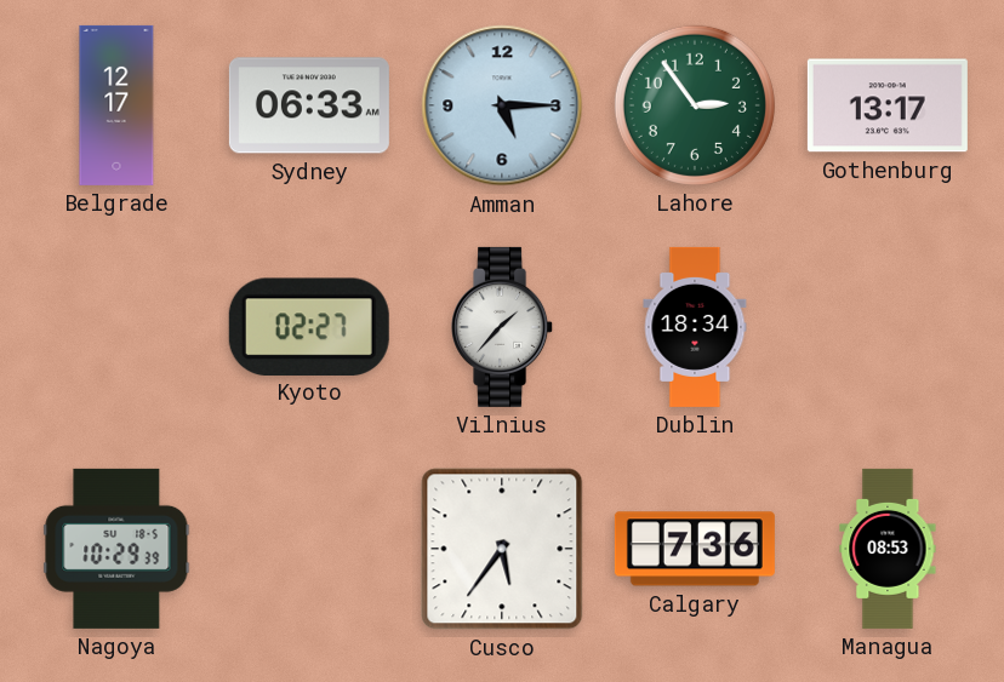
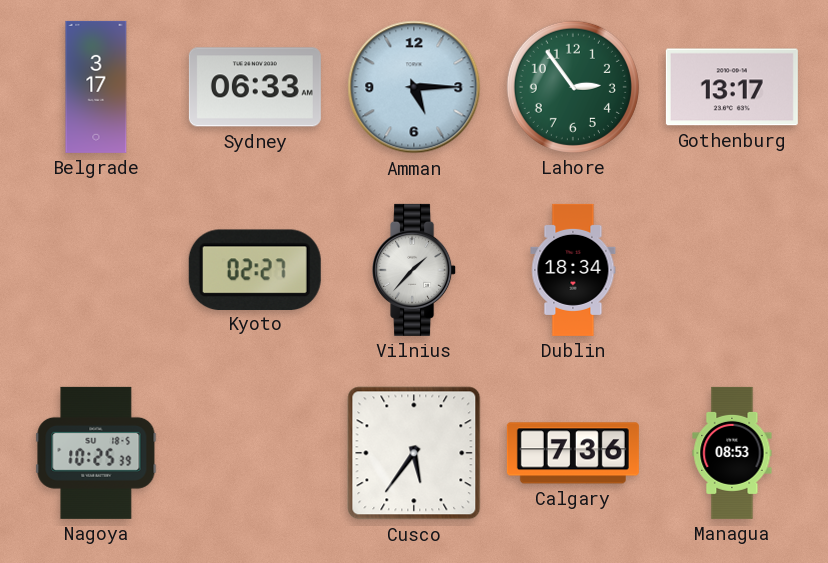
Belgrade: 12:17 -> 3:17
Nagoya: 10:29 -> 10:25
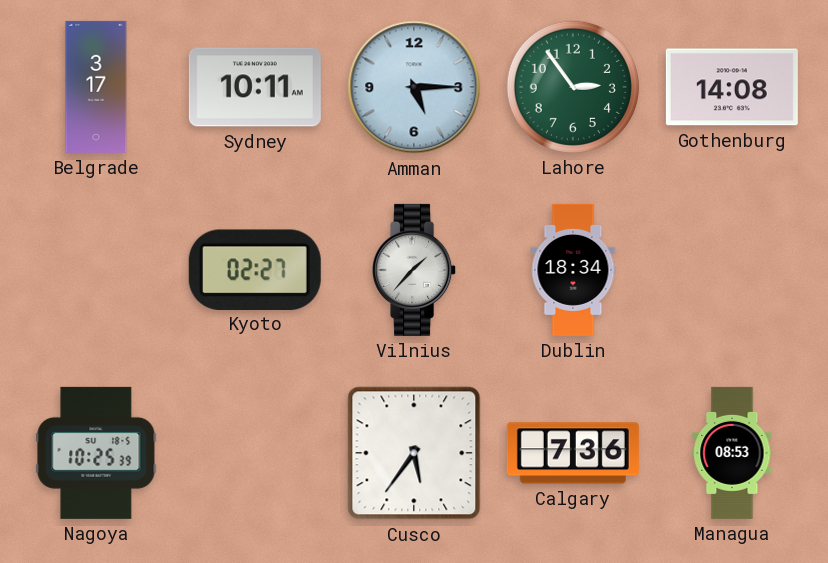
Sydney: 06:33 -> 10:11
Gothenburg: 13:17 -> 14:08
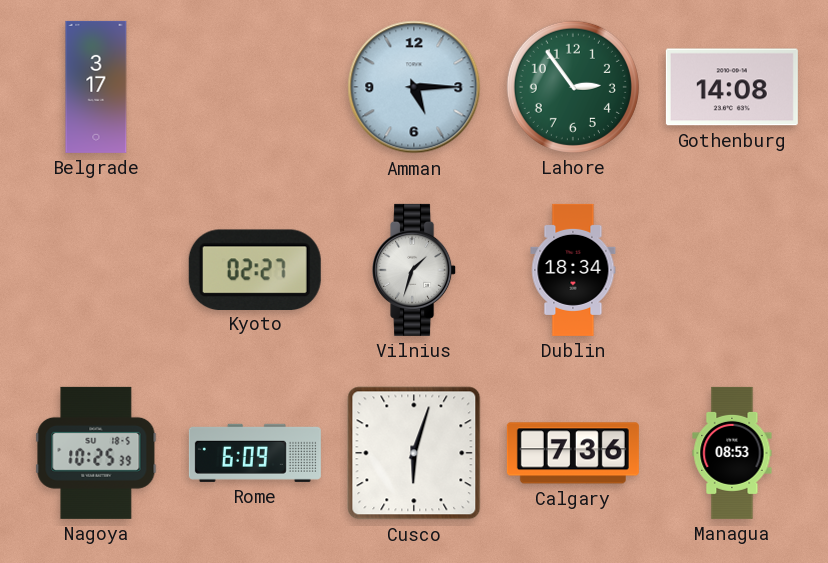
Sydney: 10:11 -> none
Vilnius: 1:37 -> 1:33
Rome: none -> 6:09
Cusco: 5:36 -> 6:03
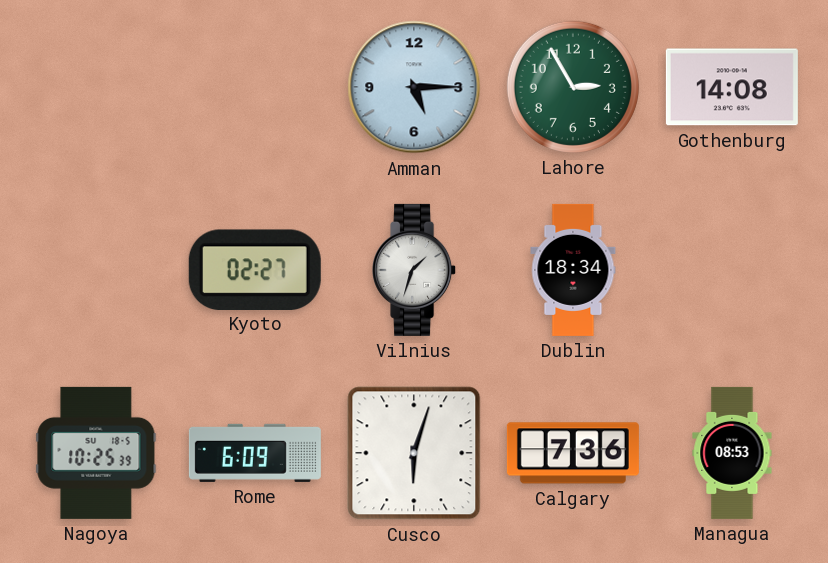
Belgrade: 3:17 -> none
Lahore: 2:54 -> 2:55
